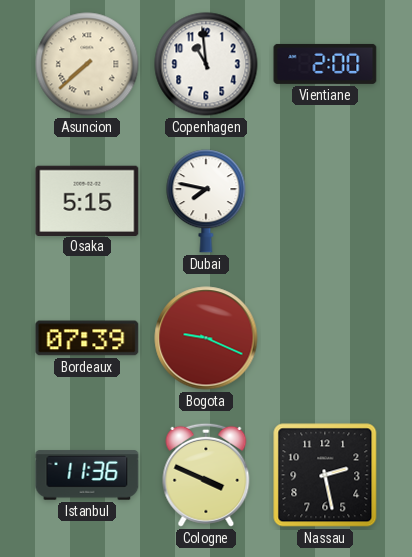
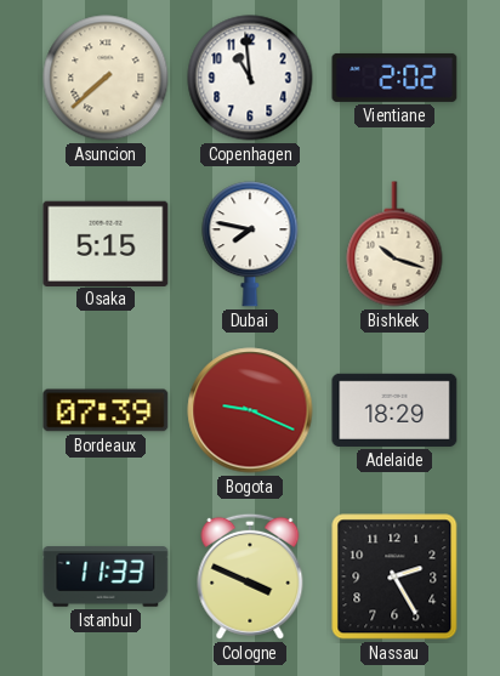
Vientiane: 2:00 -> 2:02
Bishkek: none -> 10:18
Adelaide: none -> 18:29
Istanbul: 11:36 -> 11:33
Nassau: 2:28 -> 2:25
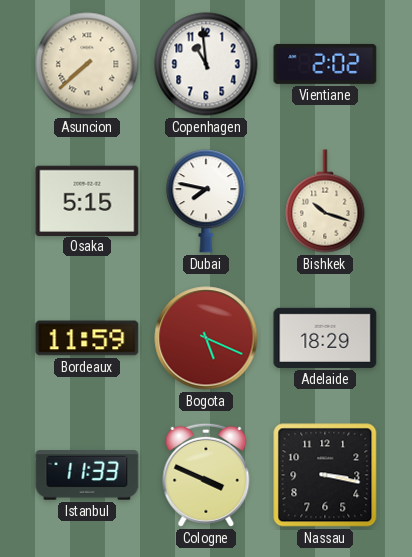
Bordeaux: 07:39 -> 11:59
Bogota: 9:19 -> 5:19
Nassau: 2:25 -> 3:17
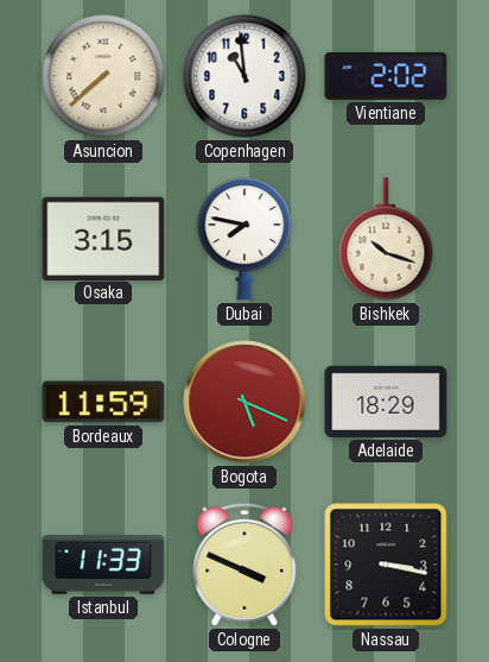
Osaka: 5:15 -> 3:15
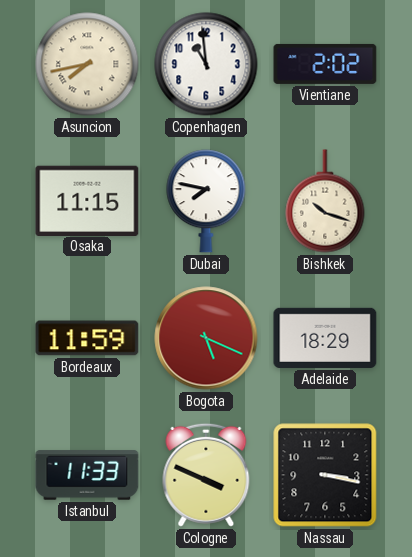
Asuncion: 7:38 -> 7:43
Osaka: 3:15 -> 11:15
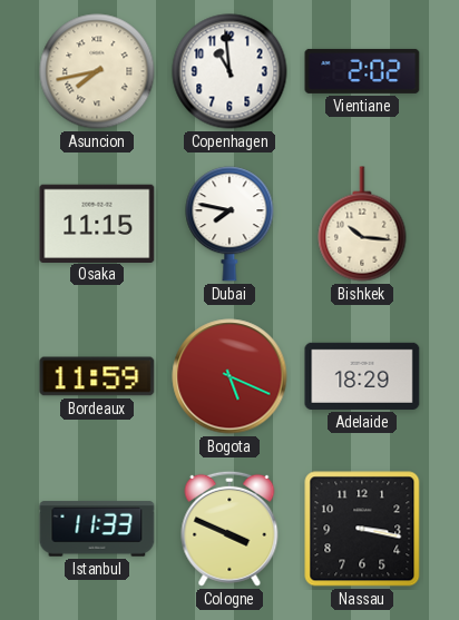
Bishkek: 10:18 -> 10:16
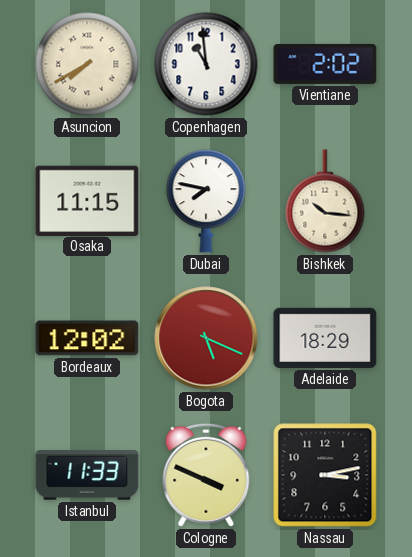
Asuncion: 7:43 -> 7:40
Bordeaux: 11:59 -> 12:02
Nassau: 3:17 -> 3:13
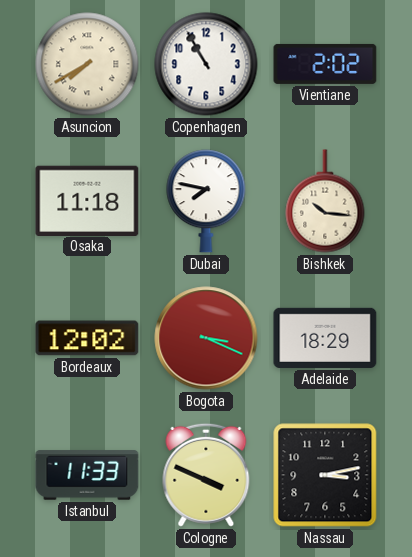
Copenhagen: 10:59 -> 10:55
Osaka: 11:15 -> 11:18
Bogota: 5:19 -> 3:19
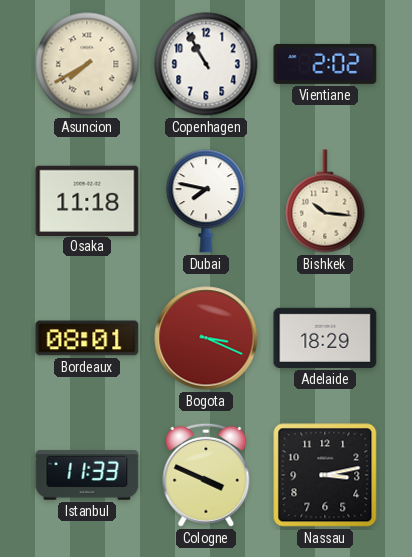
Bordeaux: 12:02 -> 08:01
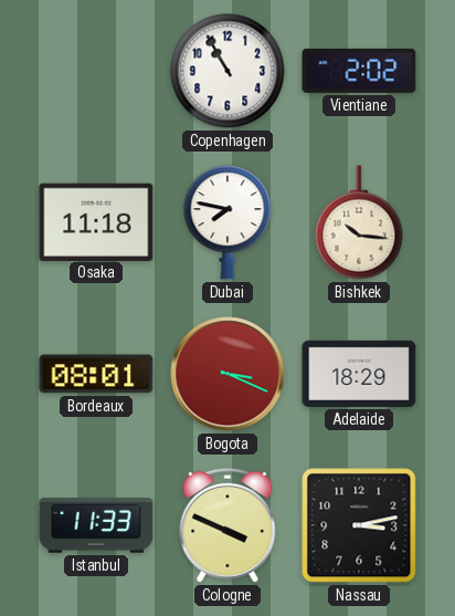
Asuncion: 7:40 -> none
